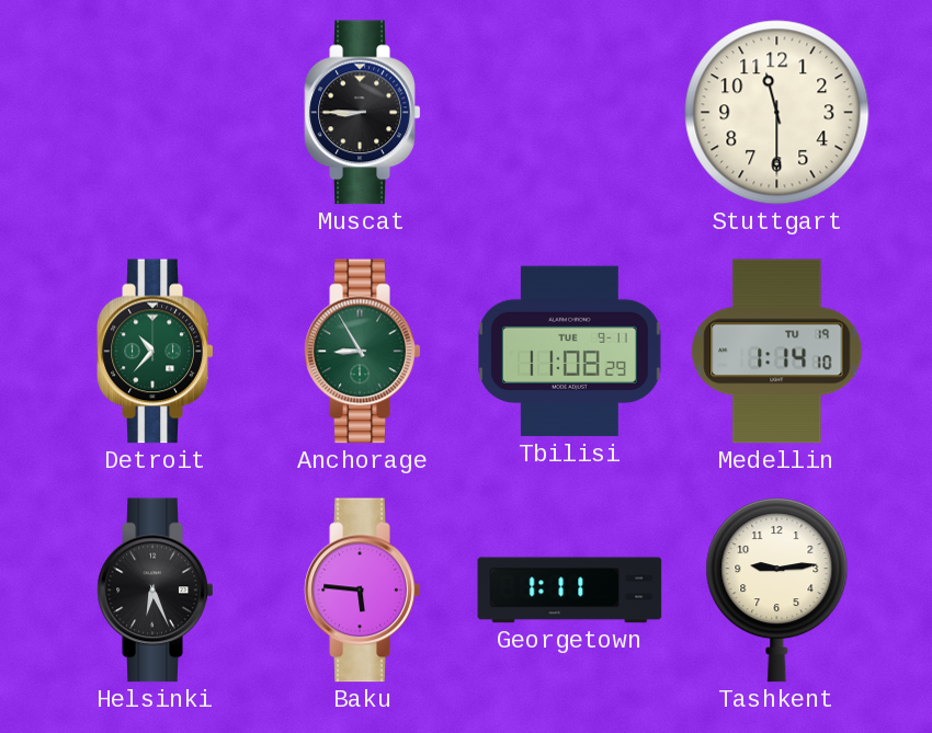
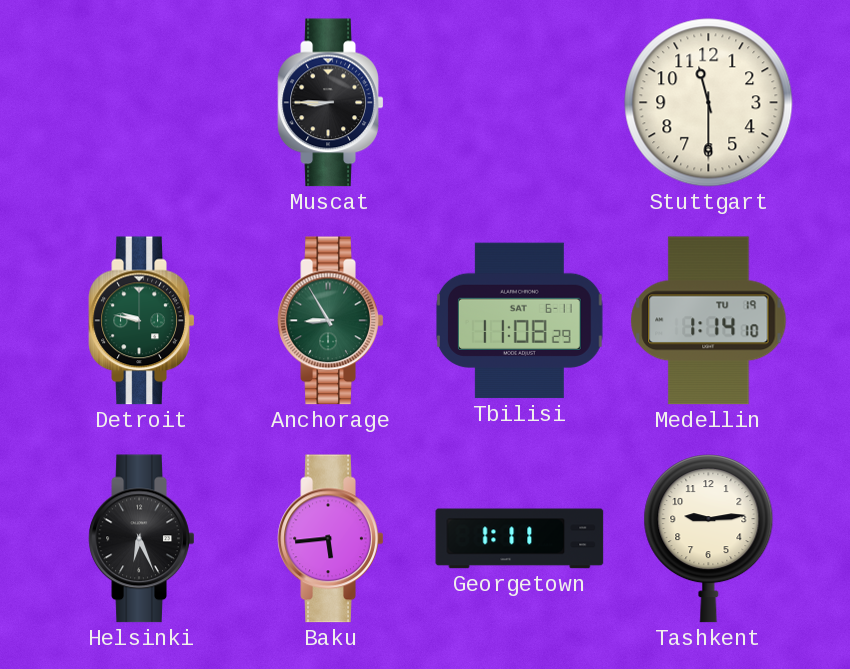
Detroit: 10:37 -> 9:47
Tbilisi date: TUE 9-11 -> SAT 6-11
Baku: 5:46 -> 5:44
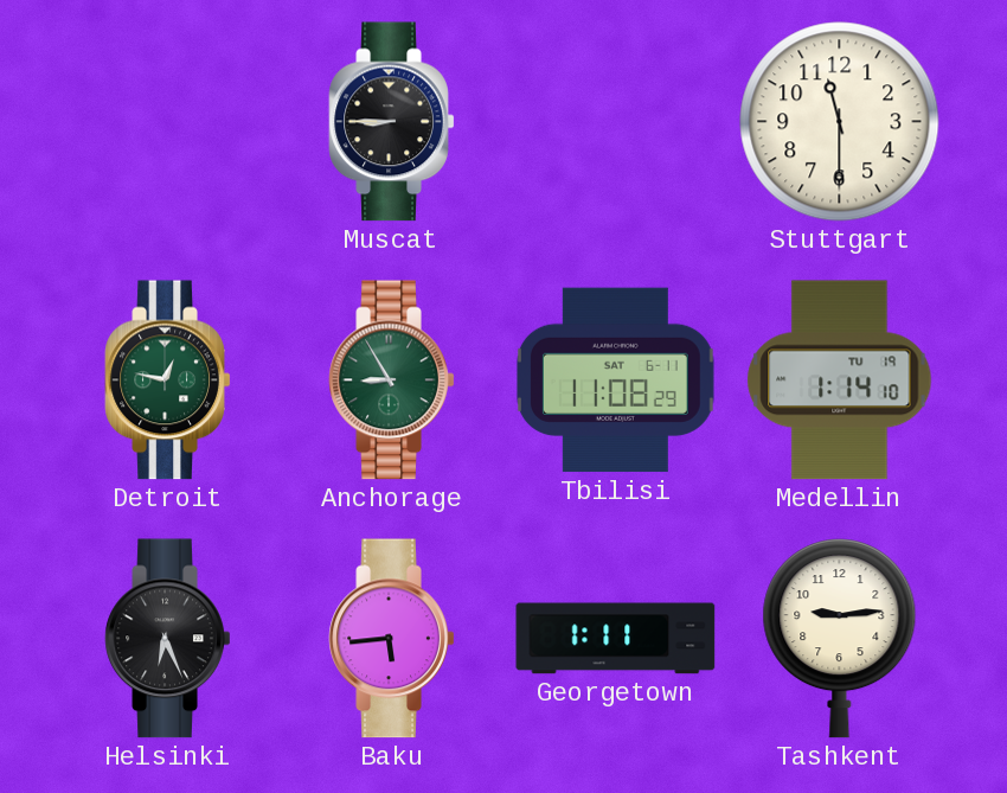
Detroit: 9:47 -> 12:47
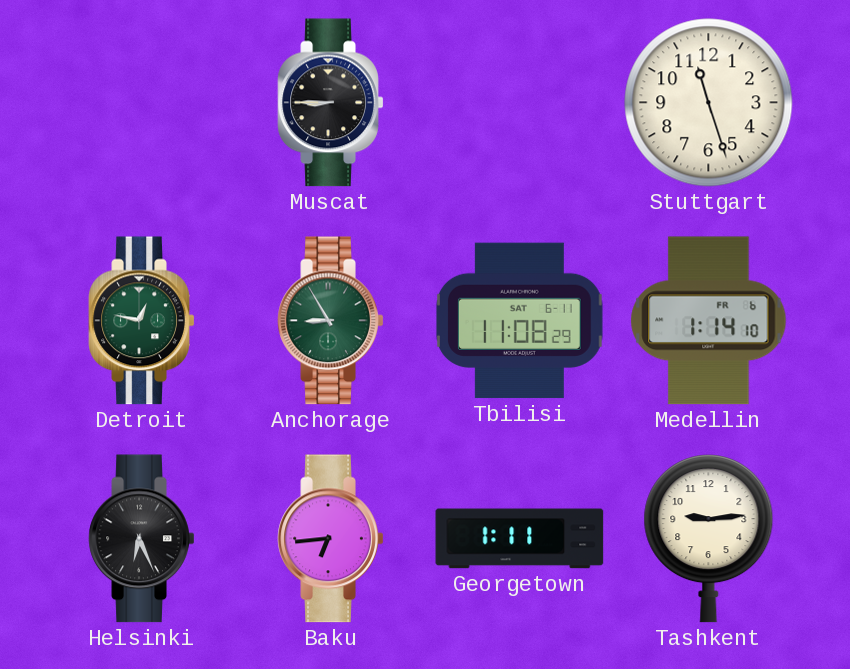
Stuttgart: 11:30 -> 11:27
Medellin date: TU 19 -> FR 6
Baku: 5:44 -> 6:44
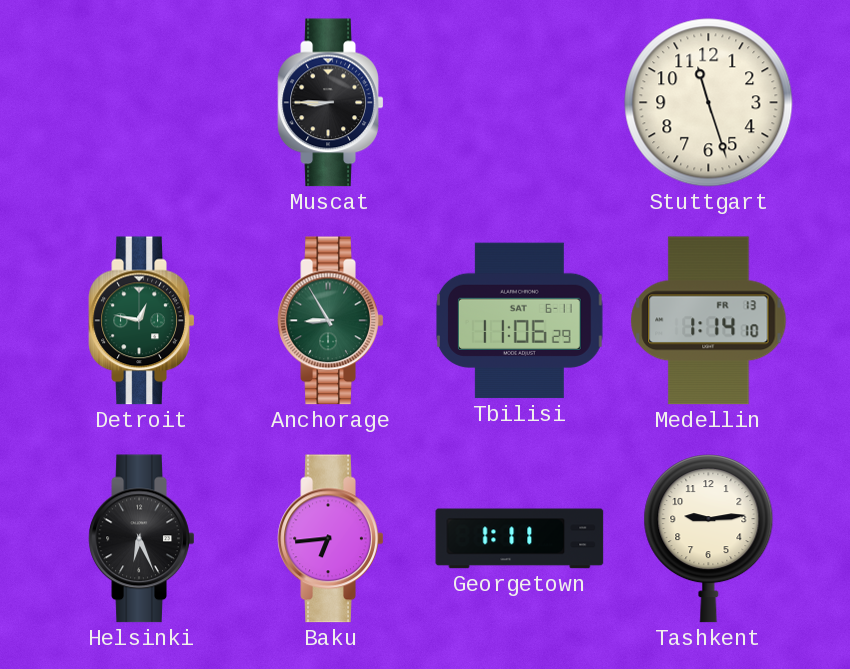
Tbilisi: 11:08 -> 11:06
Medellin date: FR 6 -> FR 13
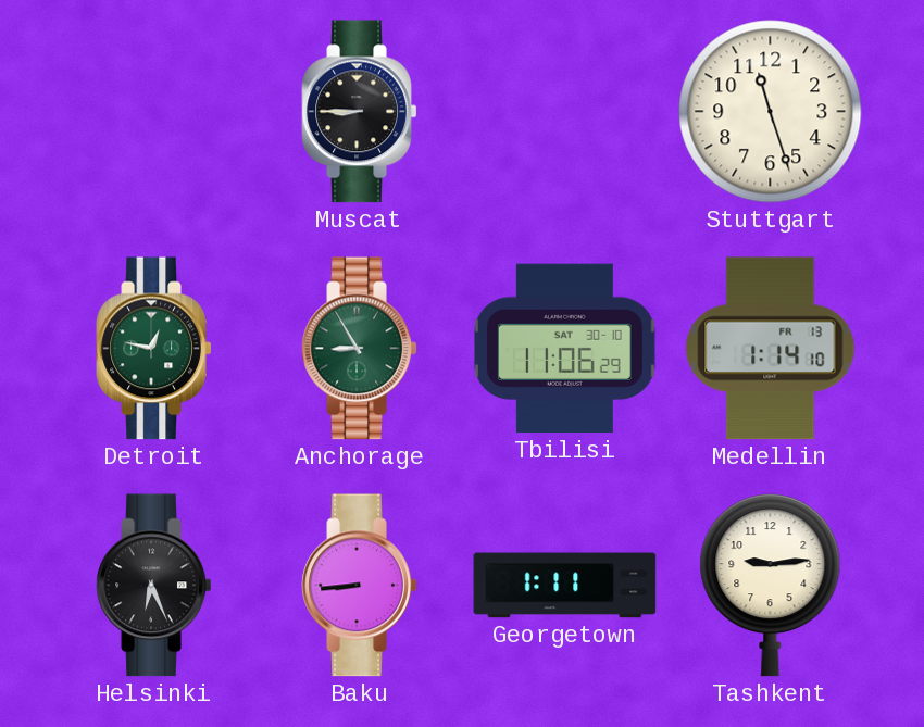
Tbilisi date: SAT 6-11 -> SAT 30-10
Baku: 6:44 -> 8:44
